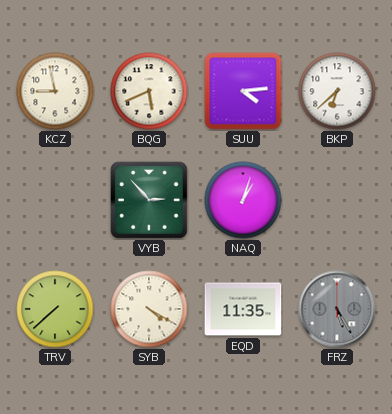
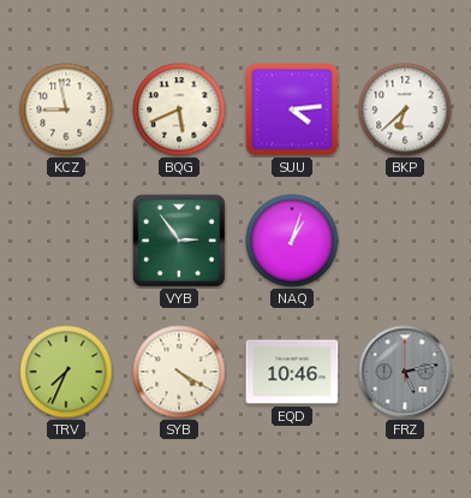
VYB: 2:53 -> 2:54
TRV: 7:38 -> 7:34
EQD: 11:35 -> 10:46
FRZ: 5:25 -> 5:13
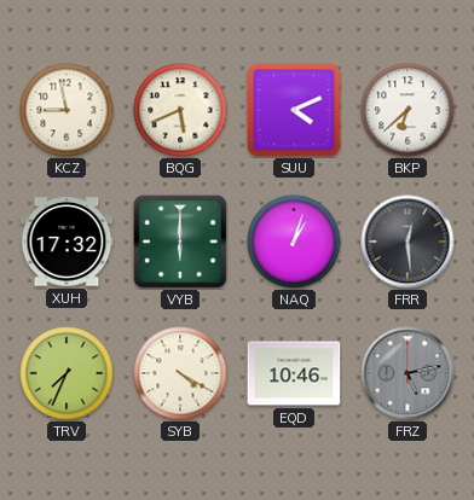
SUU: 4:14 -> 4:11
XUH: none -> 17:32
VYB: 2:54 -> 6:00
FRR: none -> 12:29
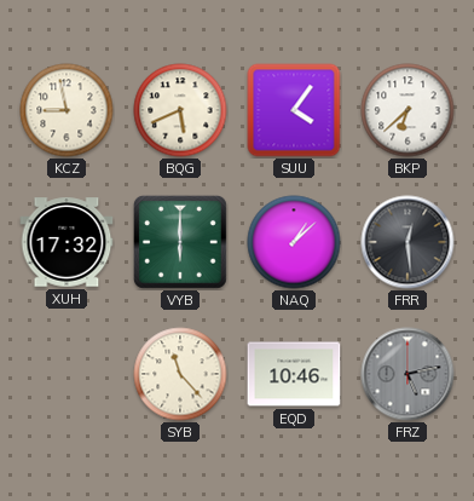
SUU: 4:11 -> 4:06
NAQ: 1:03 -> 1:08
TRV: 7:34 -> none
SYB: 4:20 -> 11:23
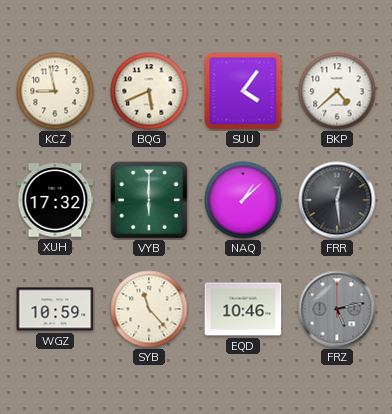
BKP: 6:38 -> 4:38
WGZ: none -> 10:59
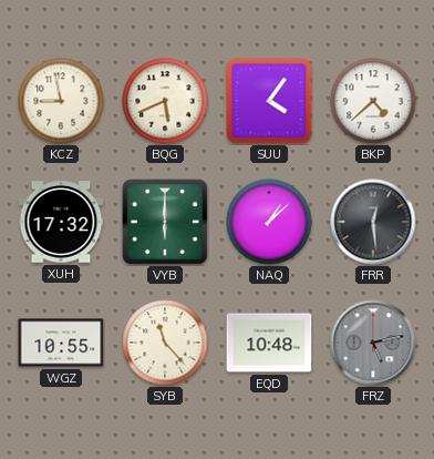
WGZ: 10:59 -> 10:55
EQD: 10:46 -> 10:48
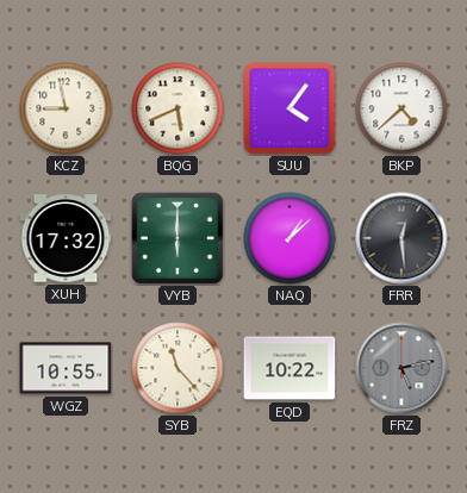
EQD: 10:48 -> 10:22
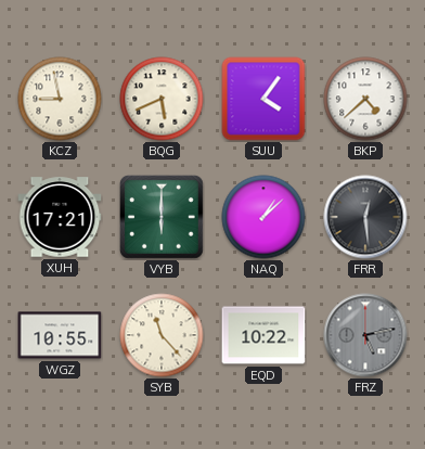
XUH: 17:32 -> 17:21
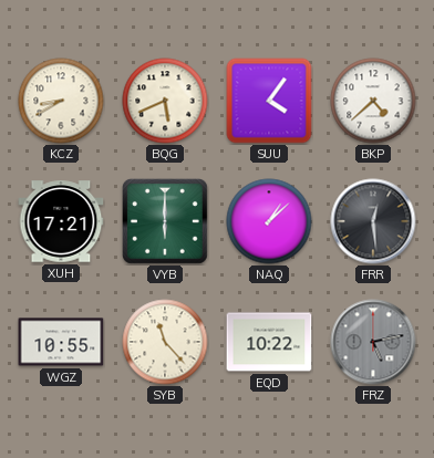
KCZ: 8:58 -> 8:40
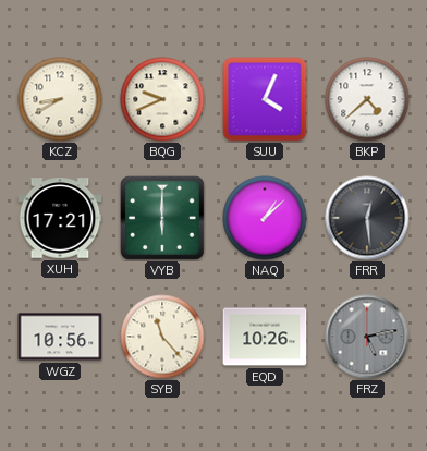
BQG: 5:41 -> 9:41
SUU: 4:06 -> 4:04
WGZ: 10:55 -> 10:56
EQD: 10:22 -> 10:26
